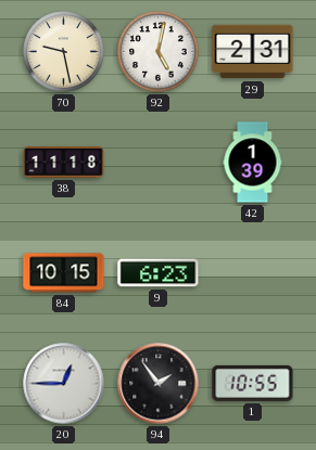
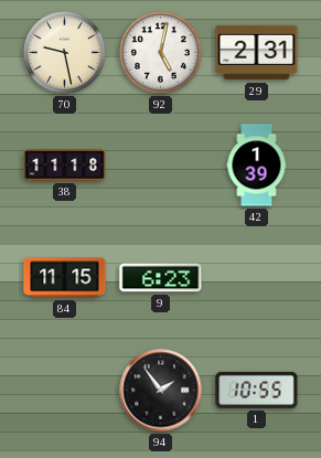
84: 10:15 -> 11:15
20: 12:45 -> none
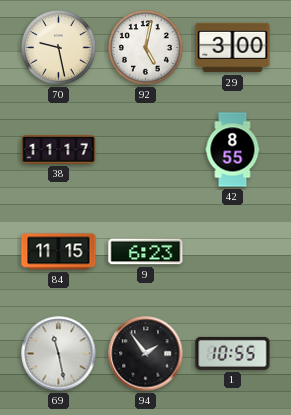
29: 2:31 -> 3:00
38: 11:18 -> 11:17
42: 1:39 -> 8:55
69: none -> 11:28
